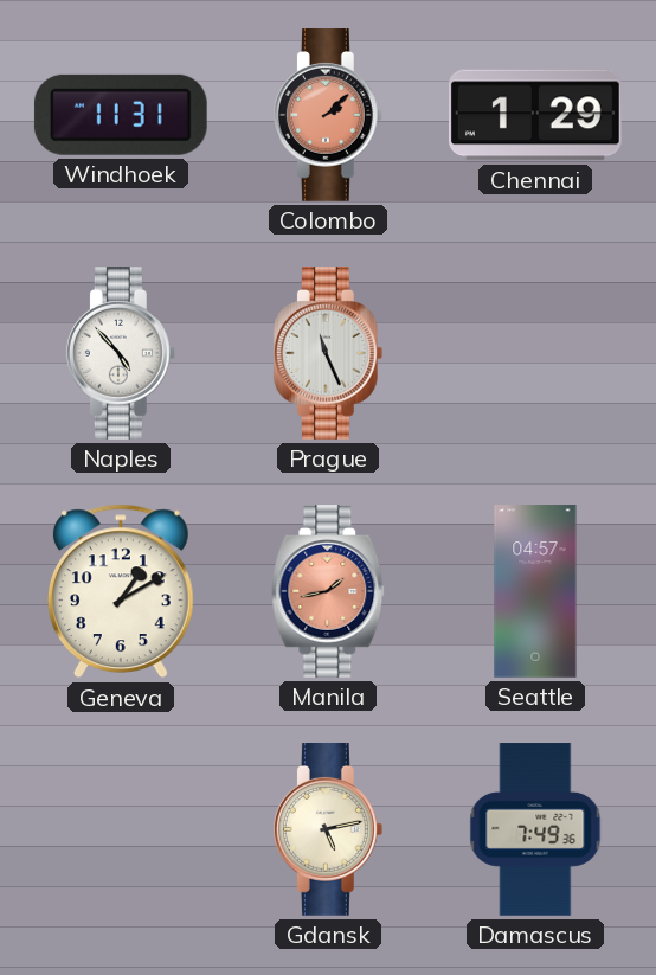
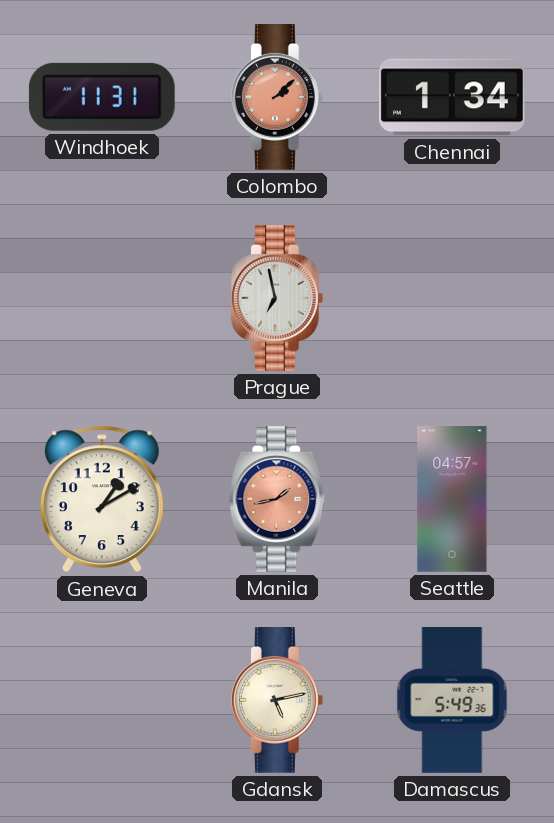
Chennai: 1:29 -> 1:34
Naples: 4:53 -> none
Prague: 11:26 -> 6:58
Damascus: 7:49 -> 5:49
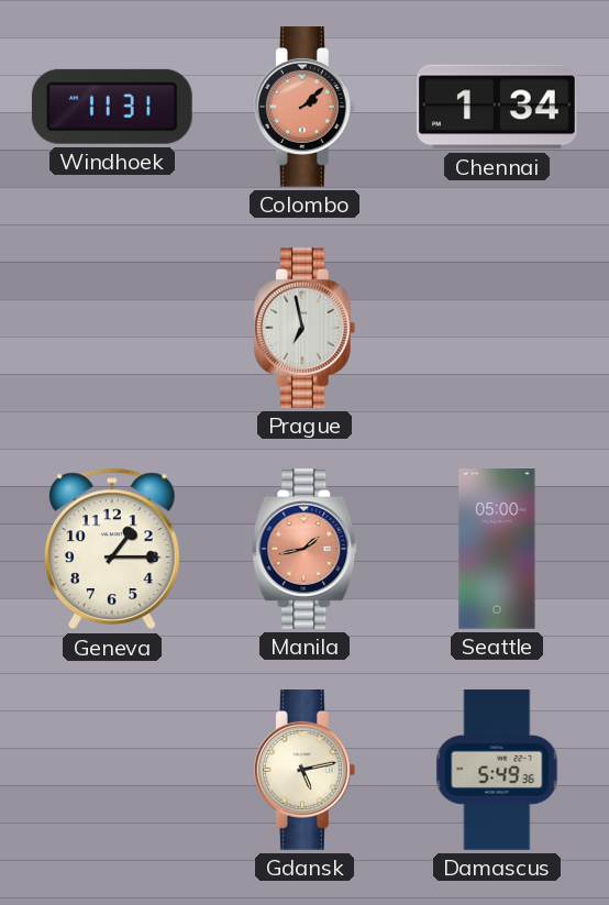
Geneva: 1:10 -> 1:15
Seattle: 04:57 -> 05:00
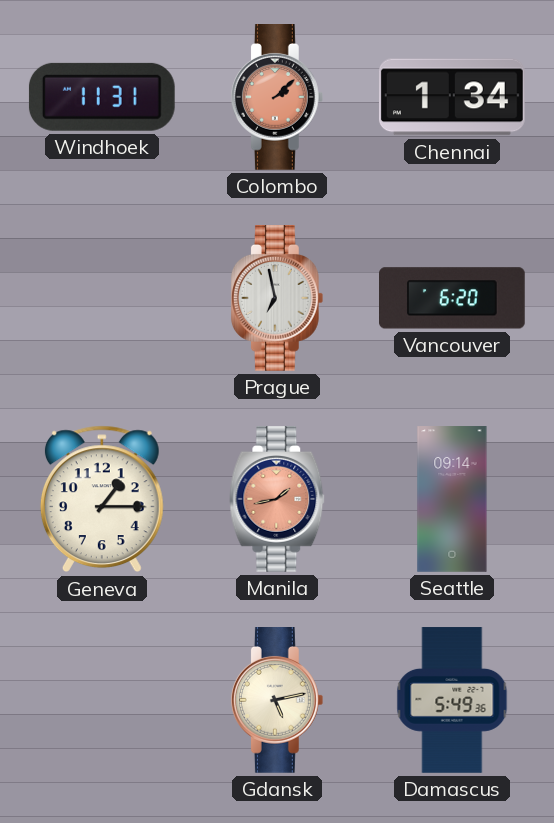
Vancouver: none -> 6:20
Seattle: 05:00 -> 09:14
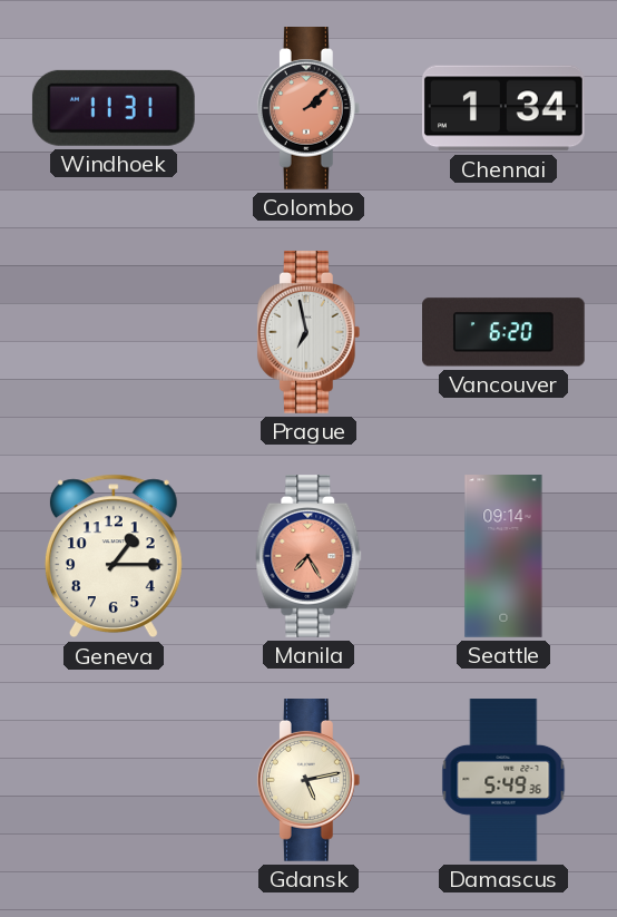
Manila: 1:43 -> 7:25
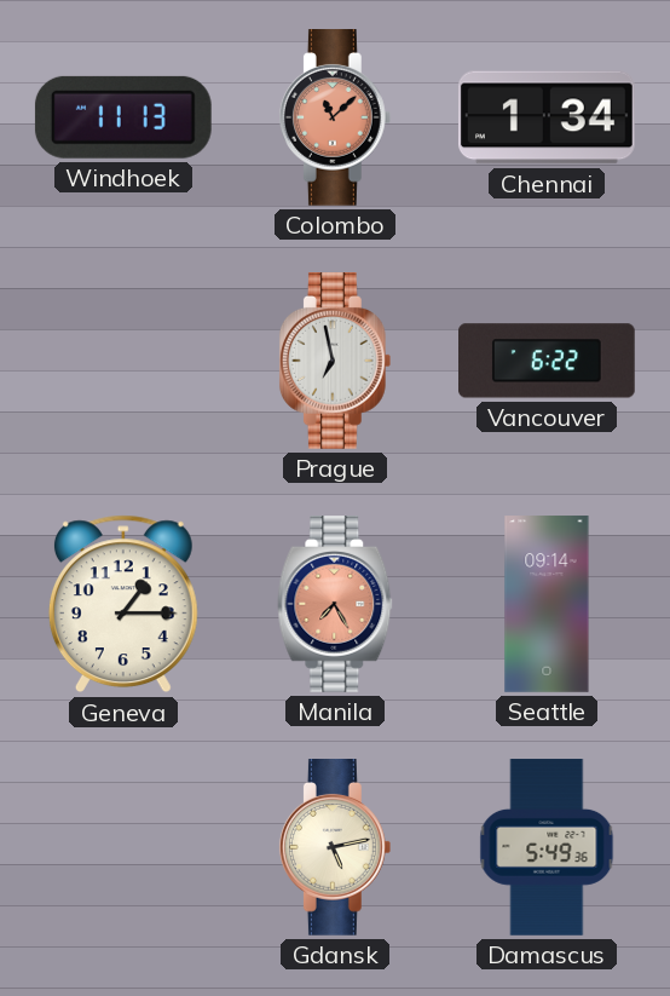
Windhoek: 11:31 -> 11:13
Colombo: 2:08 -> 11:08
Vancouver: 6:20 -> 6:22
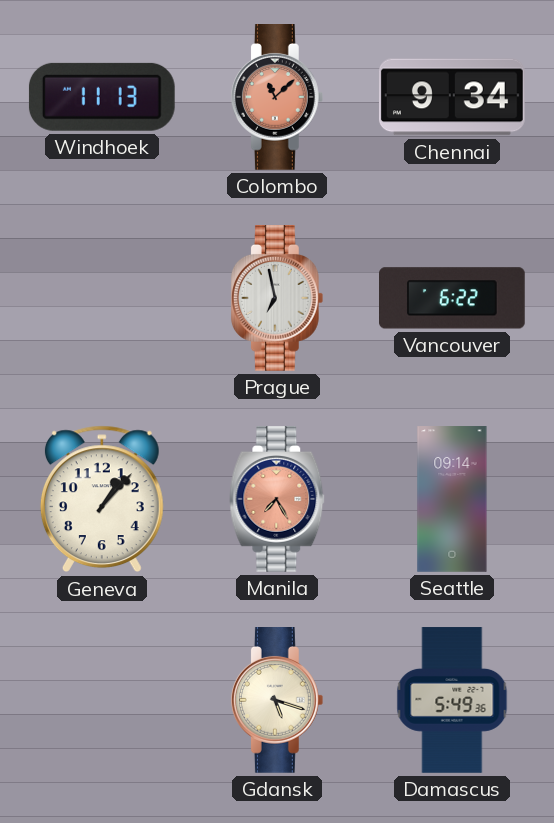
Chennai: 1:34 -> 9:34
Geneva: 1:15 -> 1:07
Gdansk: 5:13 -> 5:18
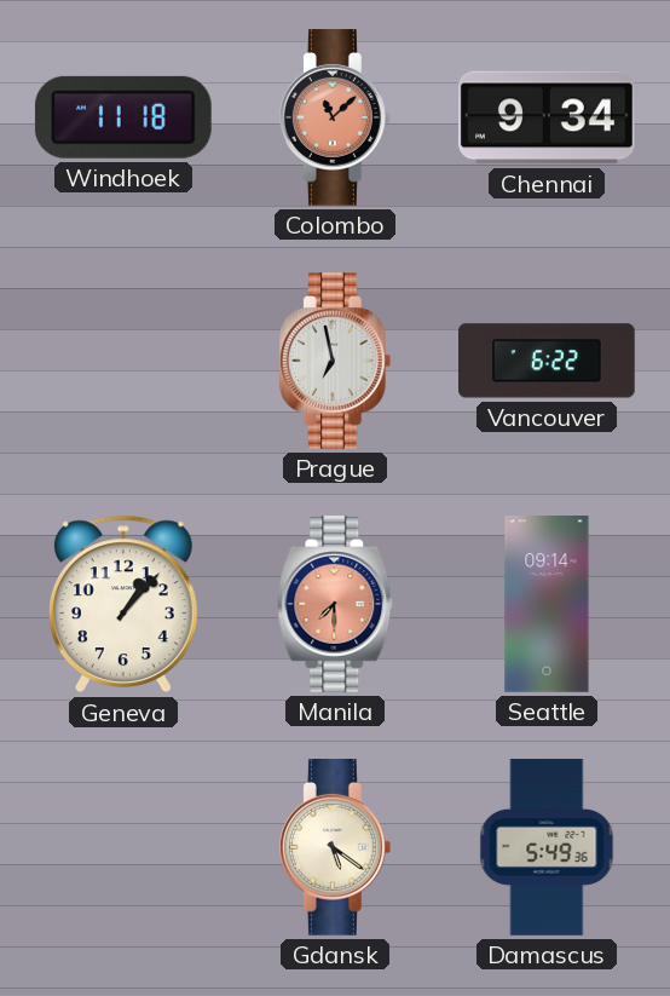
Windhoek: 11:13 -> 11:18
Manila: 7:25 -> 7:30
Gdansk: 5:18 -> 5:21
